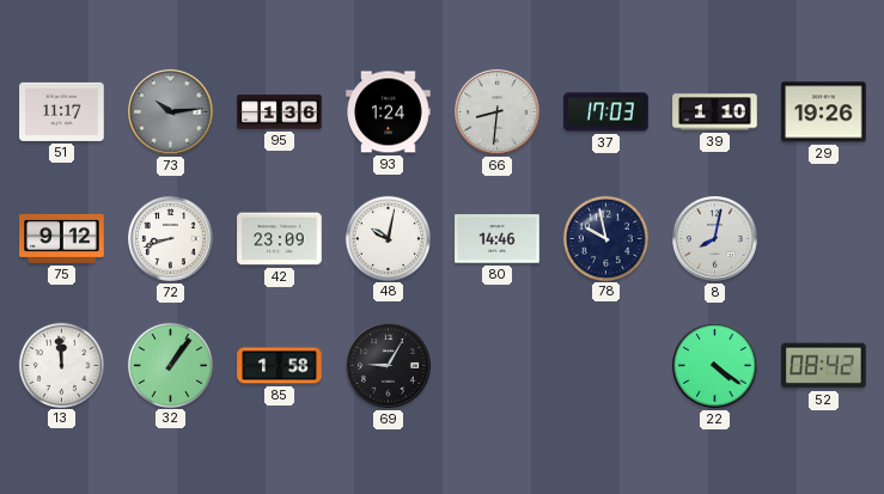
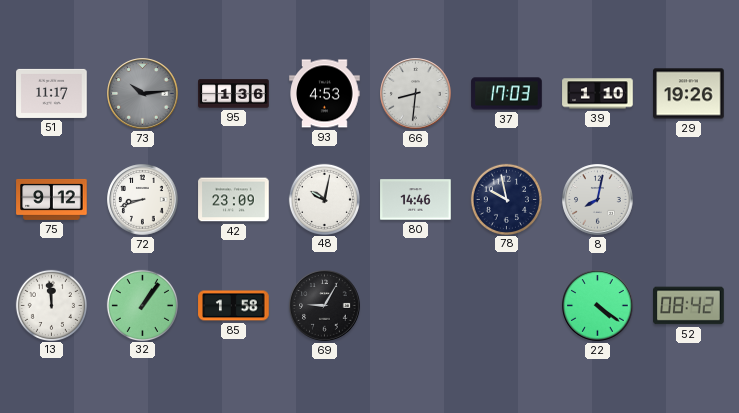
93: 1:24 -> 4:53
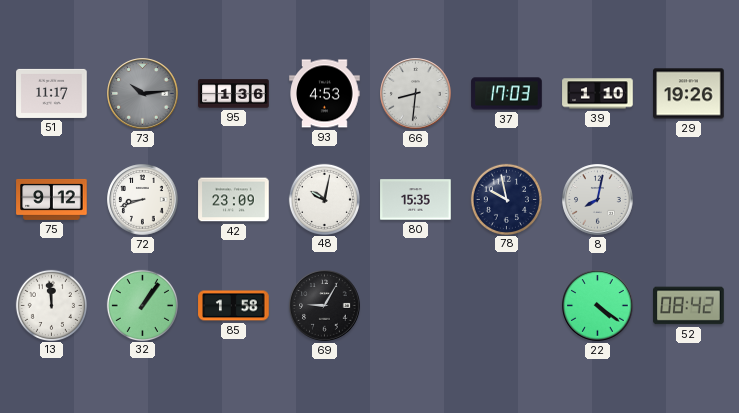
80: 14:46 -> 15:35
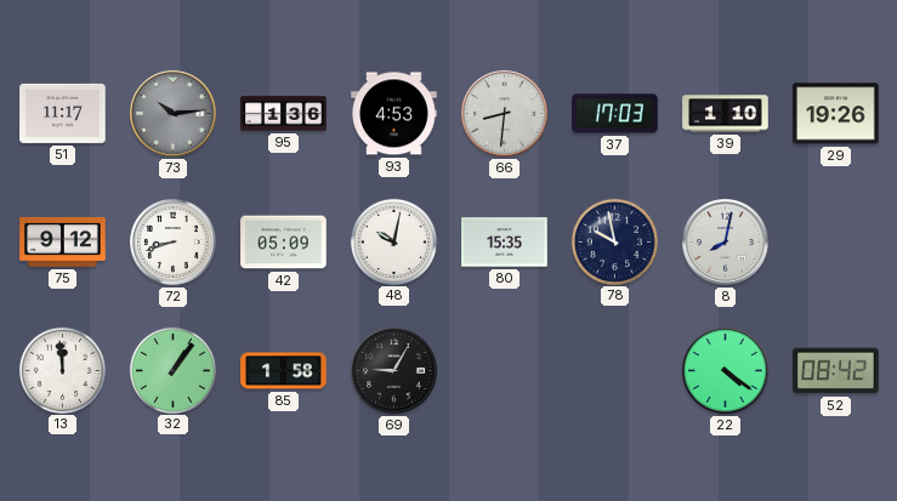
42: 23:09 -> 05:09
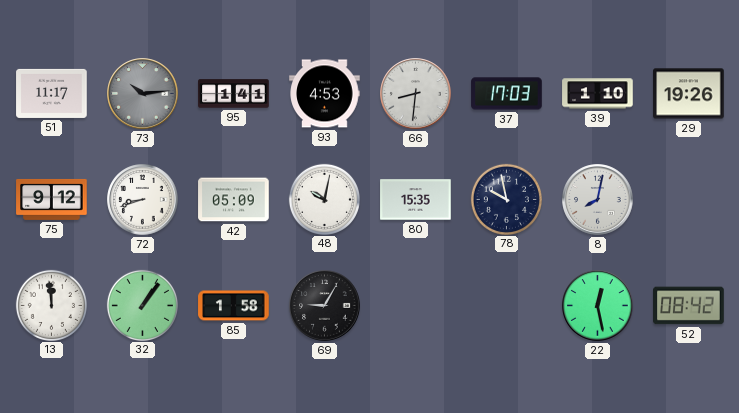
95: 1:36 -> 1:41
22: 4:21 -> 12:28
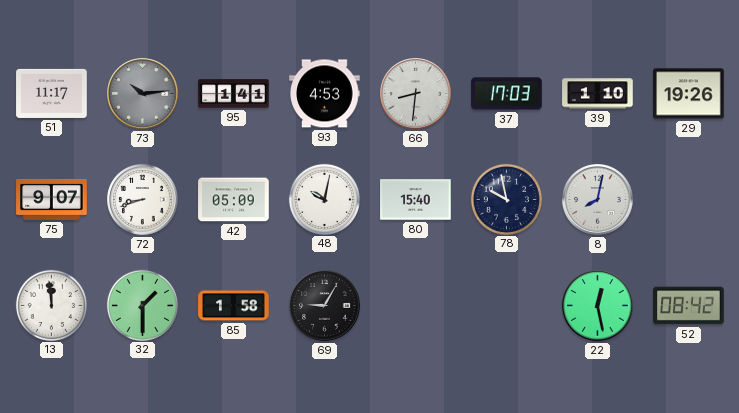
75: 9:12 -> 9:07
80: 15:35 -> 15:40
32: 1:06 -> 1:30
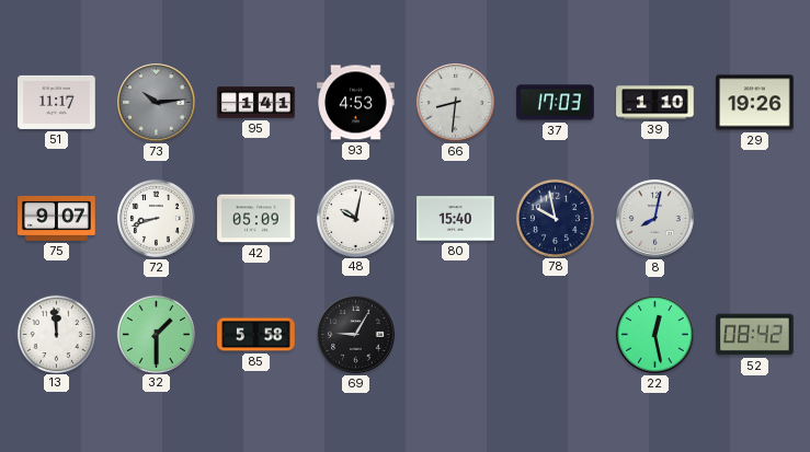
85: 1:58 -> 5:58
